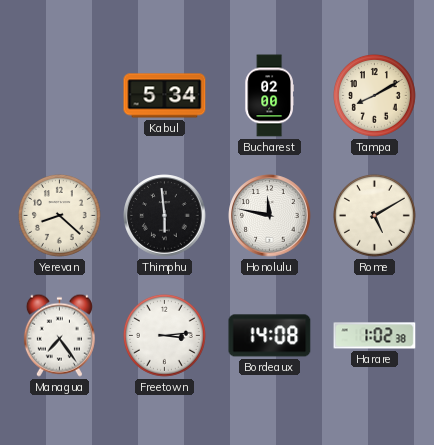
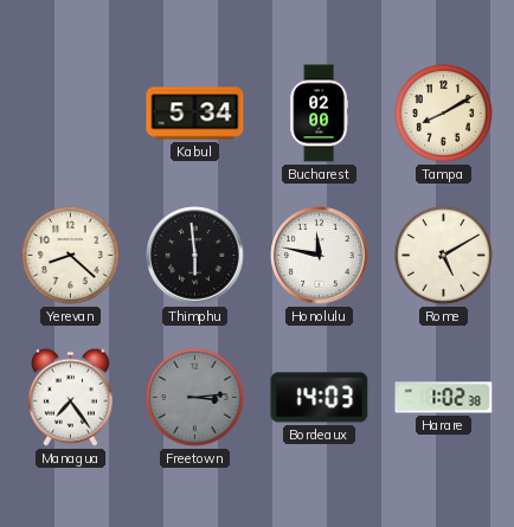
Freetown dial: white -> grey
Bordeaux: 14:08 -> 14:03
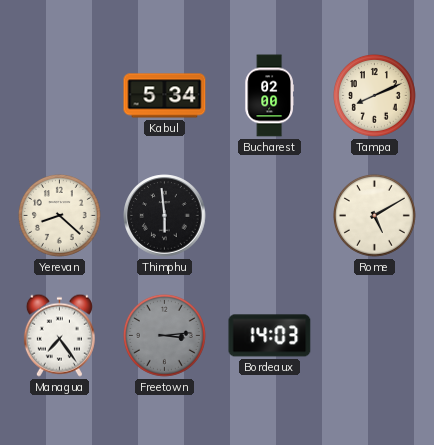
Tampa: 8:10 -> 8:11
Honolulu: 11:47 -> none
Harare: 1:02 -> none
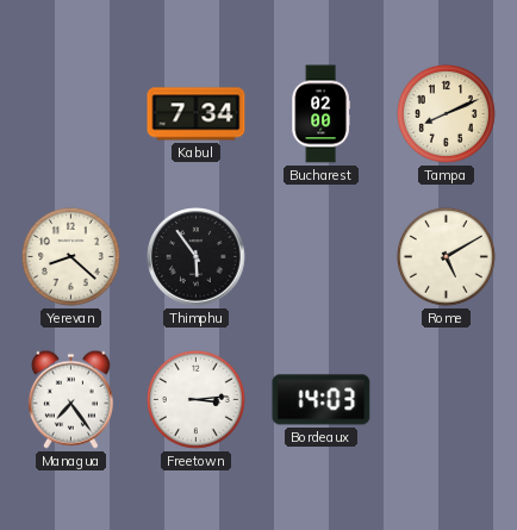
Kabul: 5:34 -> 7:34
Thimphu: 5:59 -> 5:54
Freetown dial: grey -> white
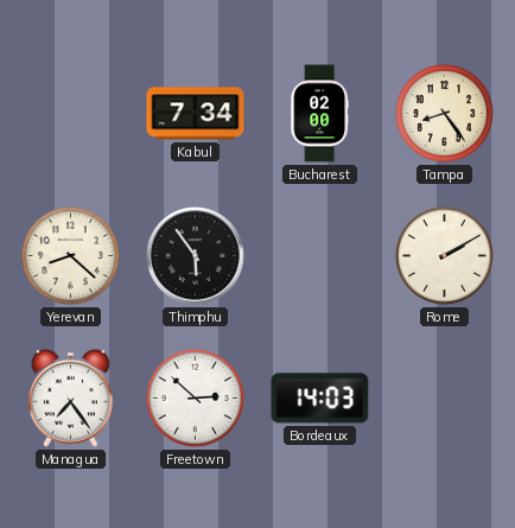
Tampa: 8:11 -> 8:24
Rome: 5:10 -> 2:10
Freetown: 3:14 -> 2:52
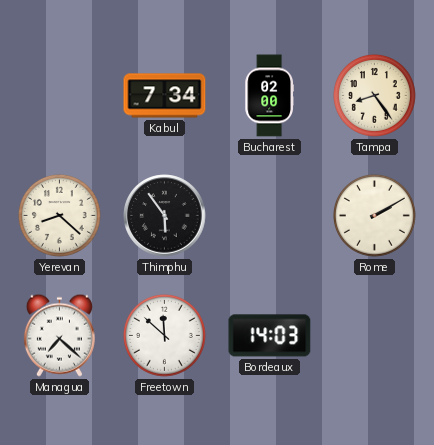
Managua: 7:24 -> 7:22
Freetown: 2:52 -> 11:52
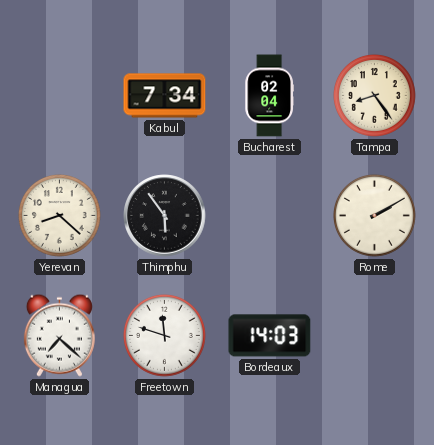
Bucharest: 02:00 -> 02:04
Freetown: 11:52 -> 11:48
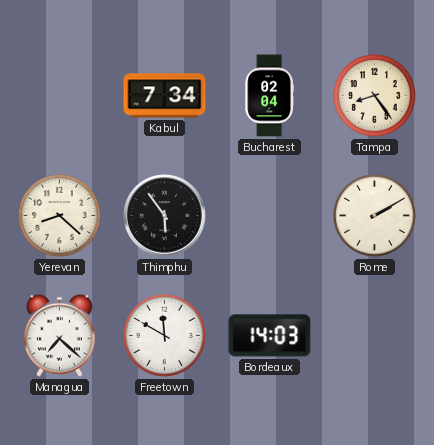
Freetown: 11:48 -> 11:50
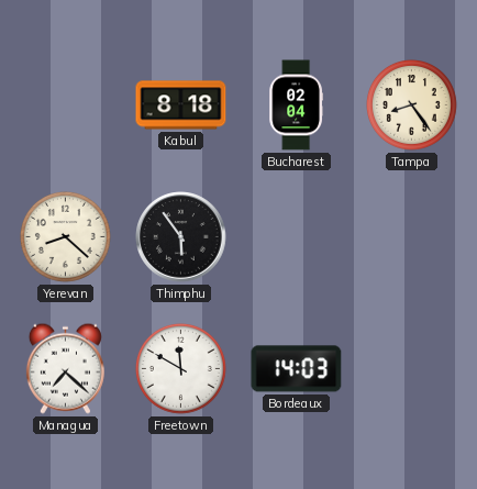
Kabul: 7:34 -> 8:18
Rome: 2:10 -> none
